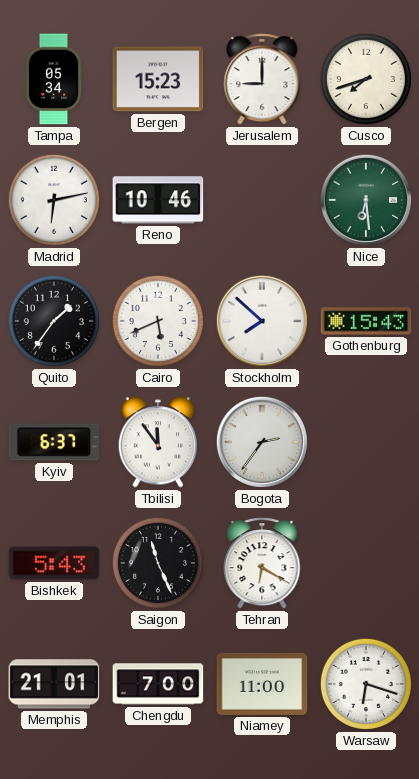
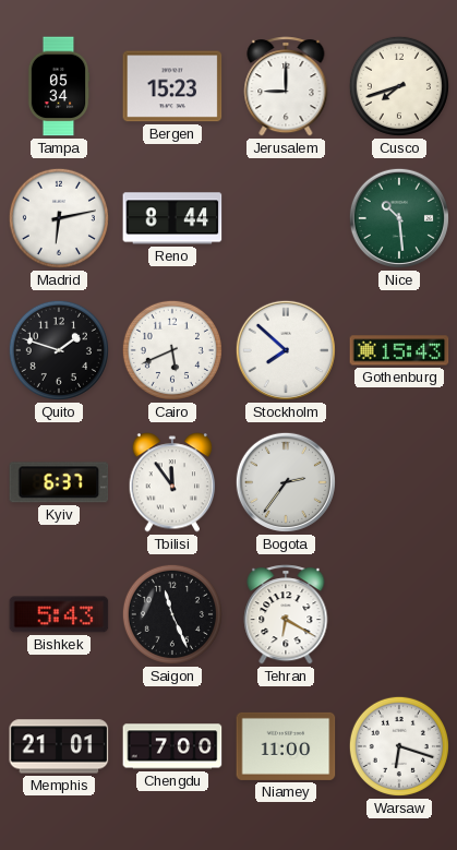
Reno: 10:46 -> 8:44
Nice: 6:29 -> 10:29
Quito: 1:36 -> 1:48
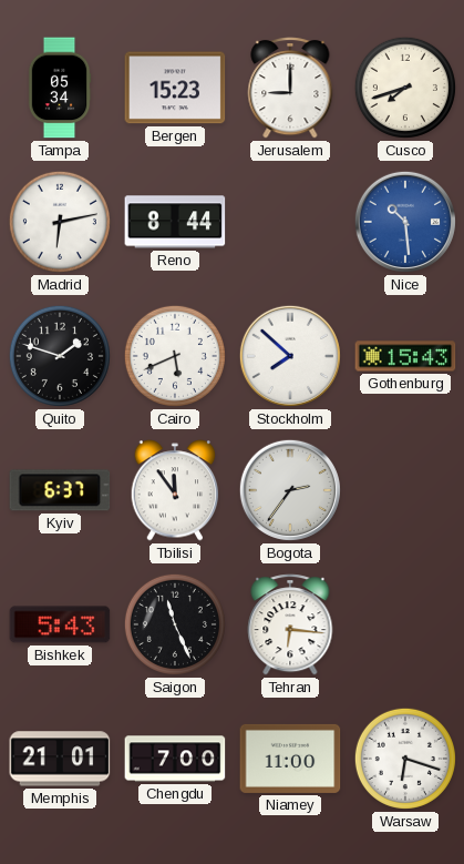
Nice dial: green -> blue
Tehran: 6:20 -> 6:16
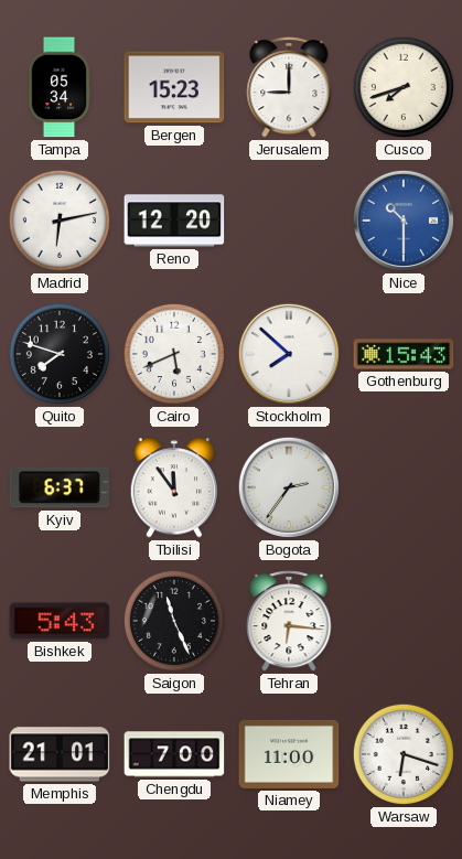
Reno: 8:44 -> 12:20
Nice: 10:29 -> 10:30
Quito: 1:48 -> 7:48
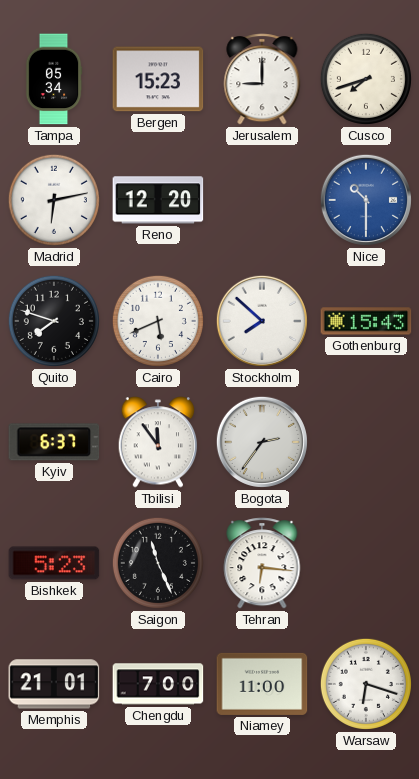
Bishkek: 5:43 -> 5:23
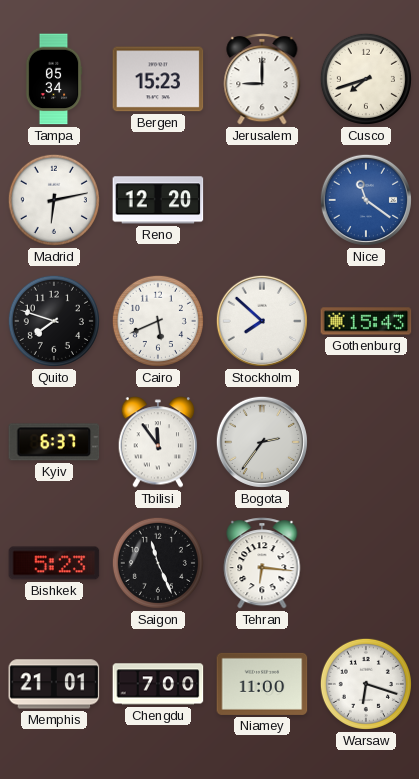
Nice: 10:30 -> 11:21
